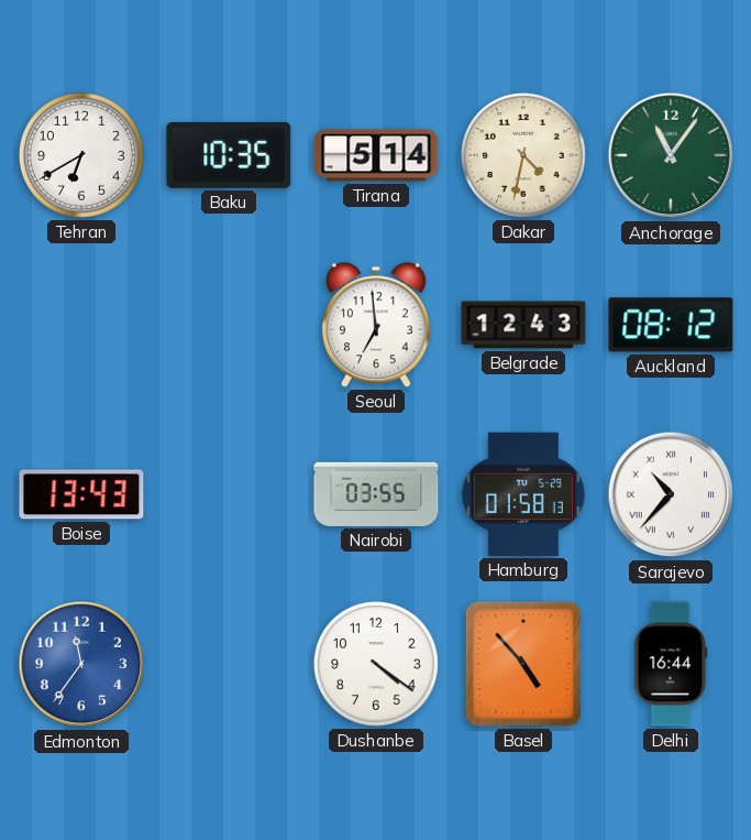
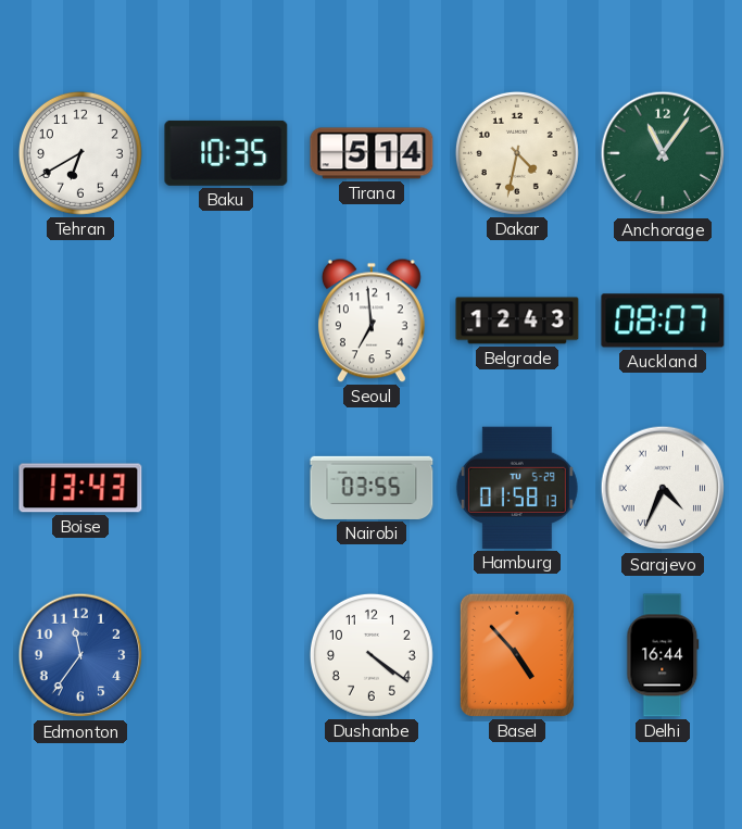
Auckland: 08:12 -> 08:07
Sarajevo: 10:37 -> 4:34
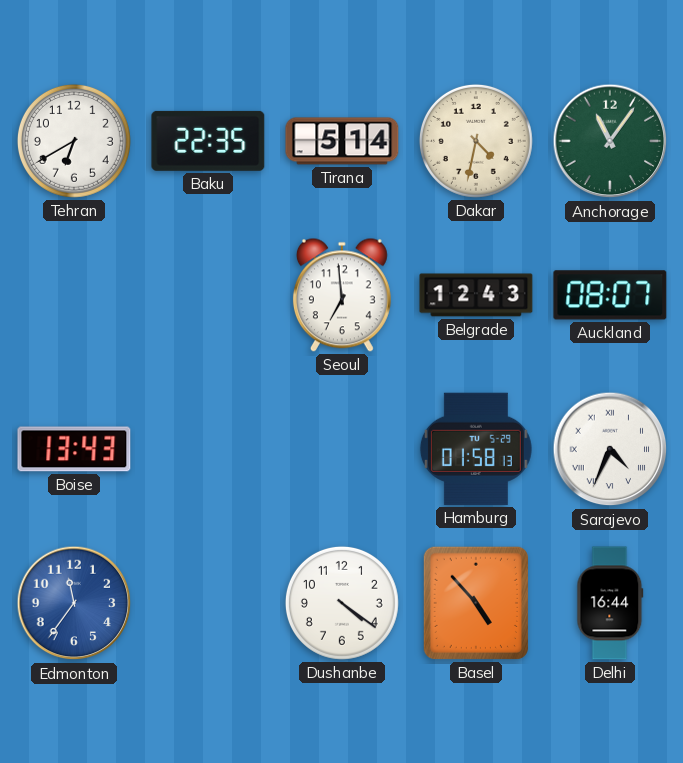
Baku: 10:35 -> 22:35
Nairobi: 03:55 -> none
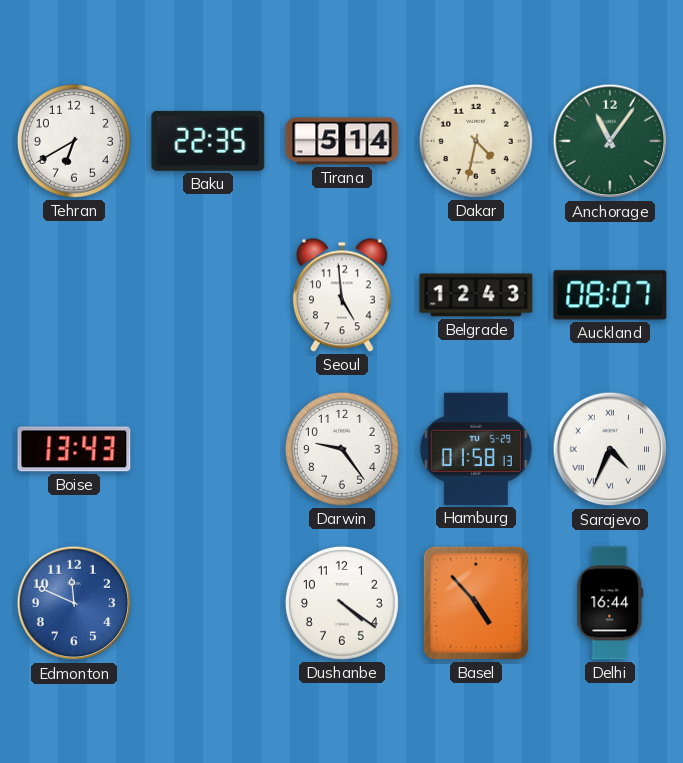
Seoul: 6:59 -> 4:59
Darwin: none -> 9:24
Edmonton: 11:36 -> 11:49
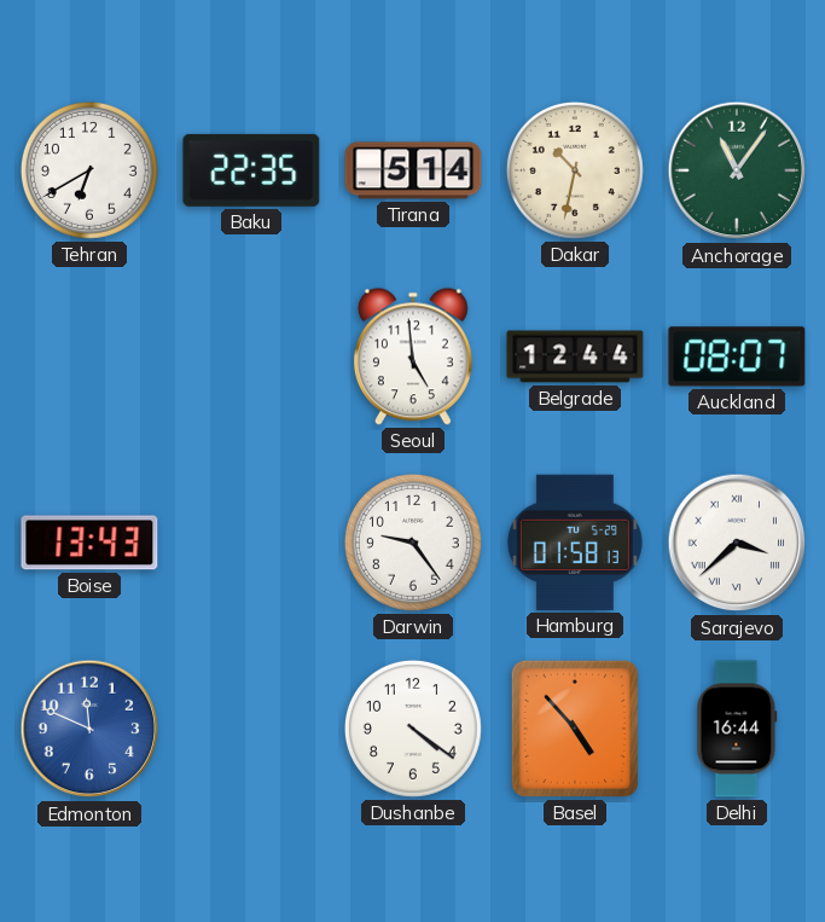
Dakar: 4:32 -> 10:32
Belgrade: 12:43 -> 12:44
Sarajevo: 4:34 -> 3:38
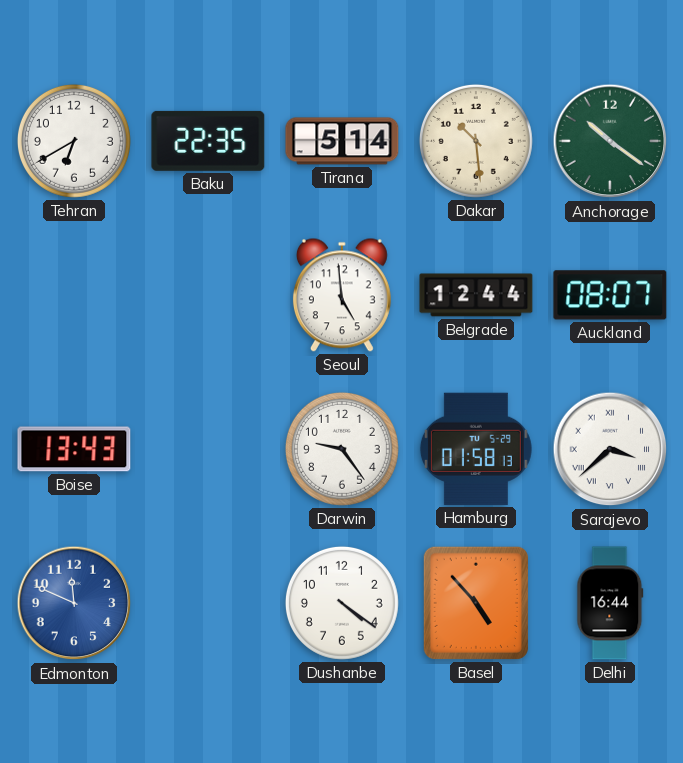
Dakar: 10:32 -> 10:29
Anchorage: 11:06 -> 10:21
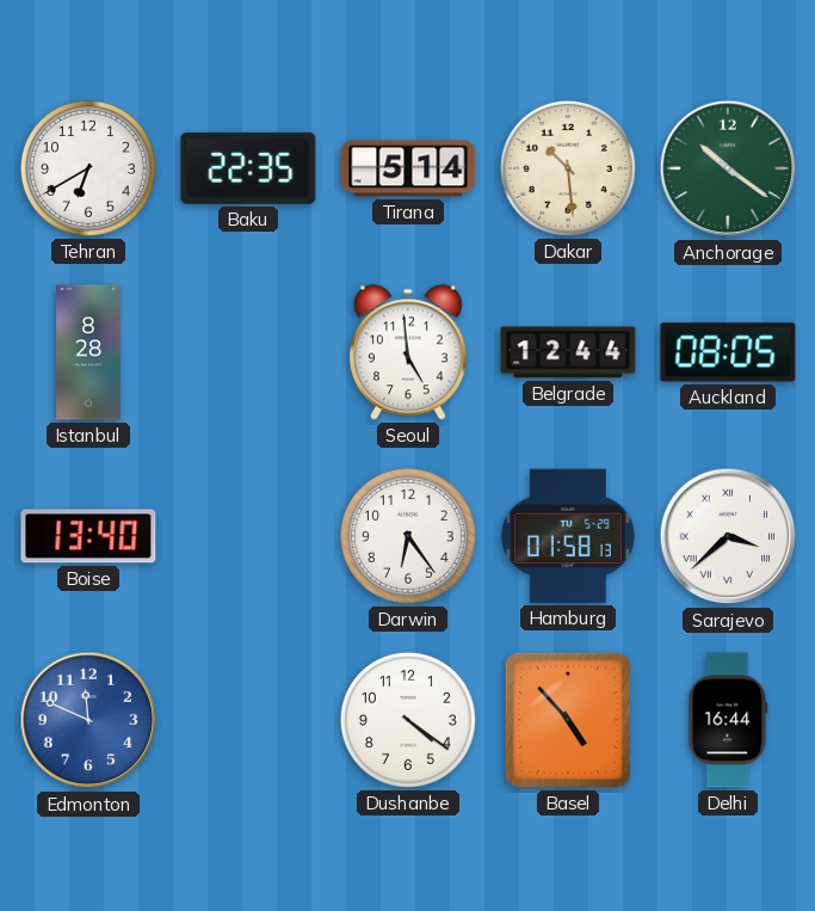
Istanbul: none -> 8:28
Auckland: 08:07 -> 08:05
Boise: 13:43 -> 13:40
Darwin: 9:24 -> 6:24
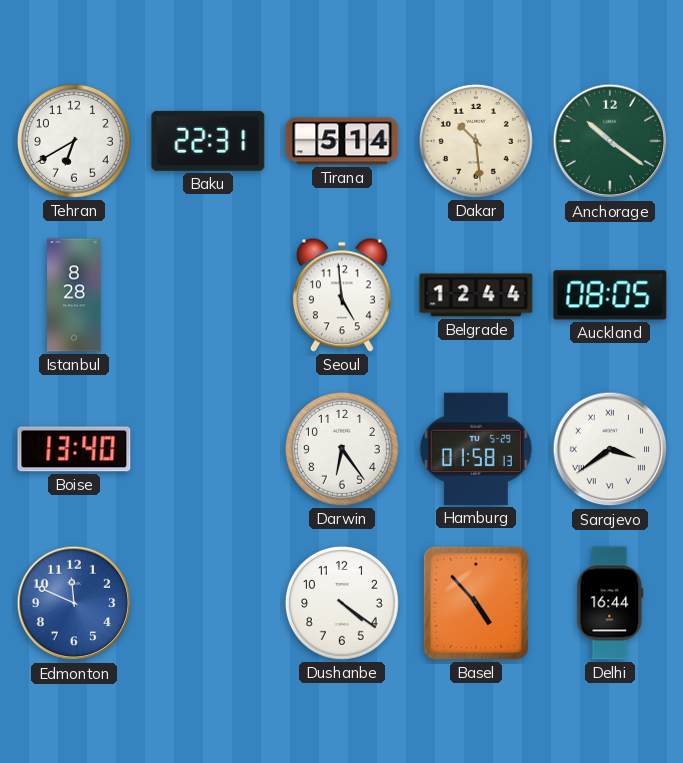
Baku: 22:35 -> 22:31
Sarajevo: 3:38 -> 3:39
